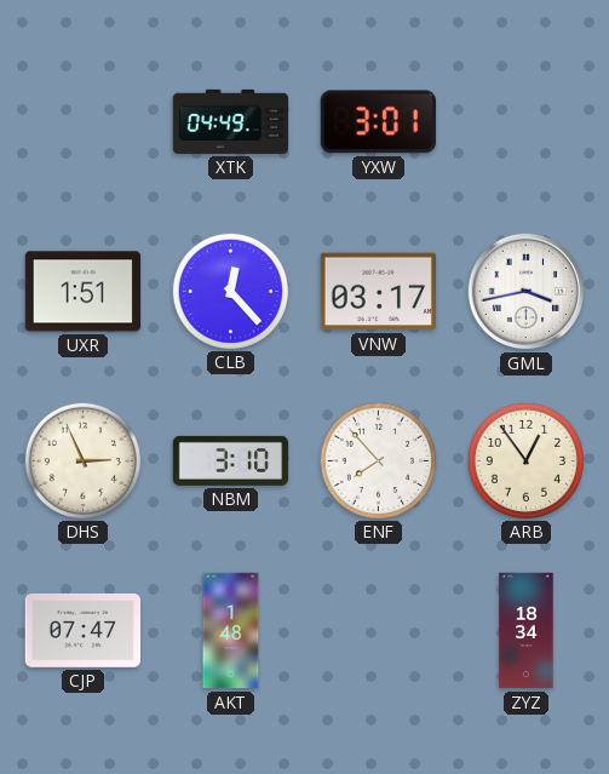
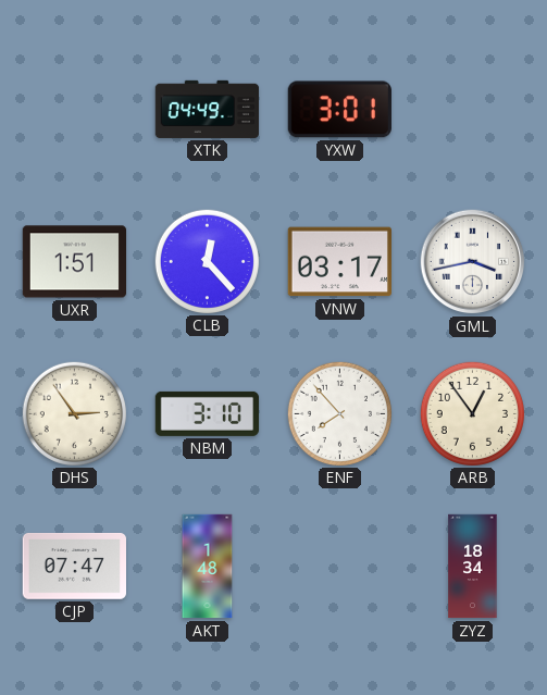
DHS: 2:56 -> 2:54
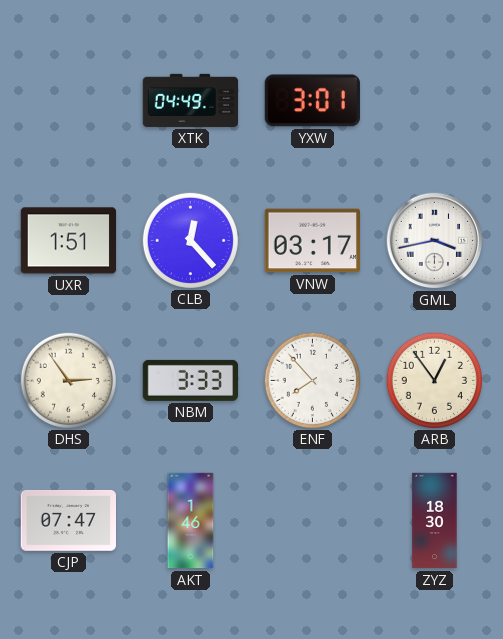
NBM: 3:10 -> 3:33
AKT: 1:48 -> 1:46
ZYZ: 18:34 -> 18:30
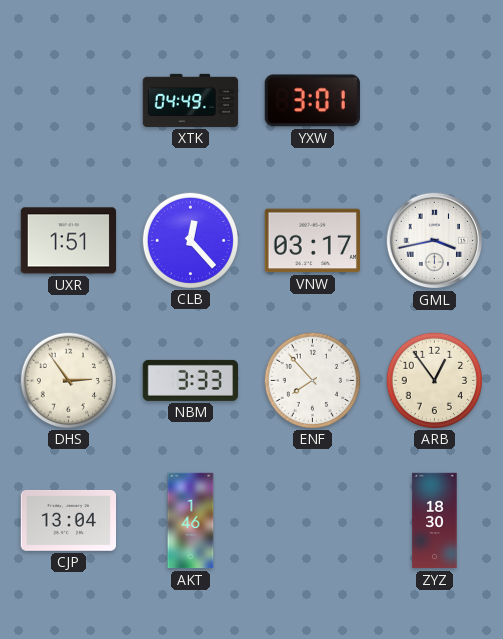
CJP: 07:47 -> 13:04
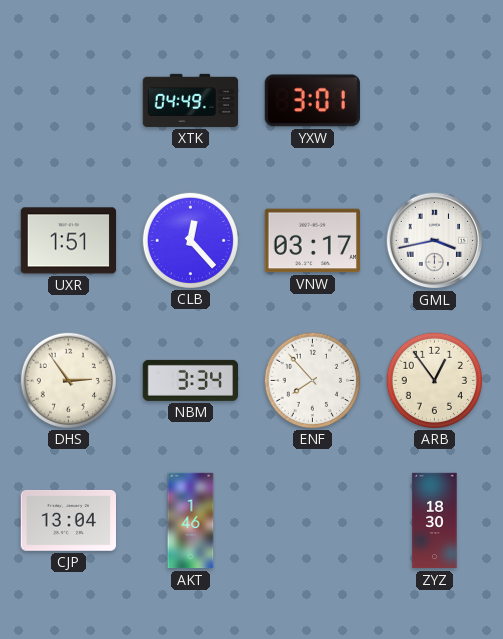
NBM: 3:33 -> 3:34
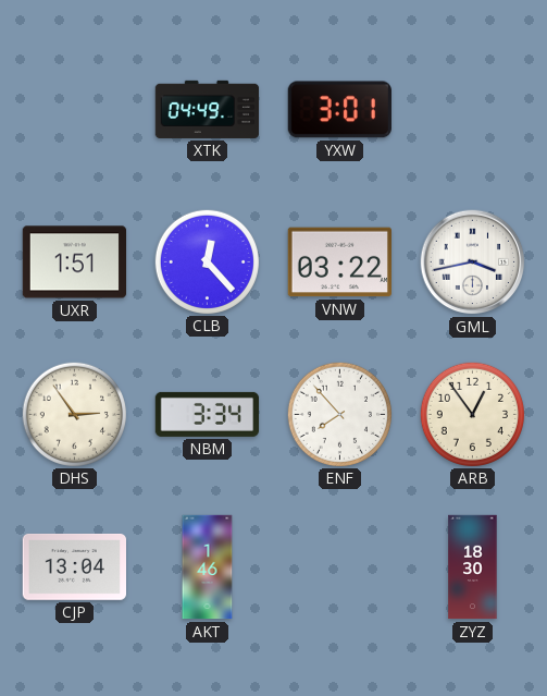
VNW: 03:17 -> 03:22
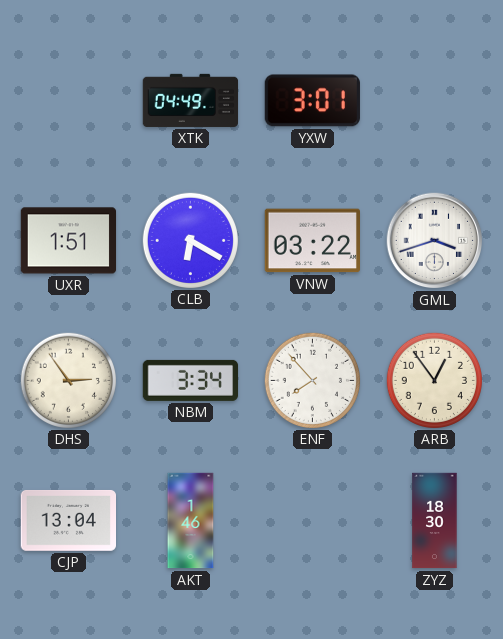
CLB: 12:23 -> 6:20
GML: 3:43 -> 3:42
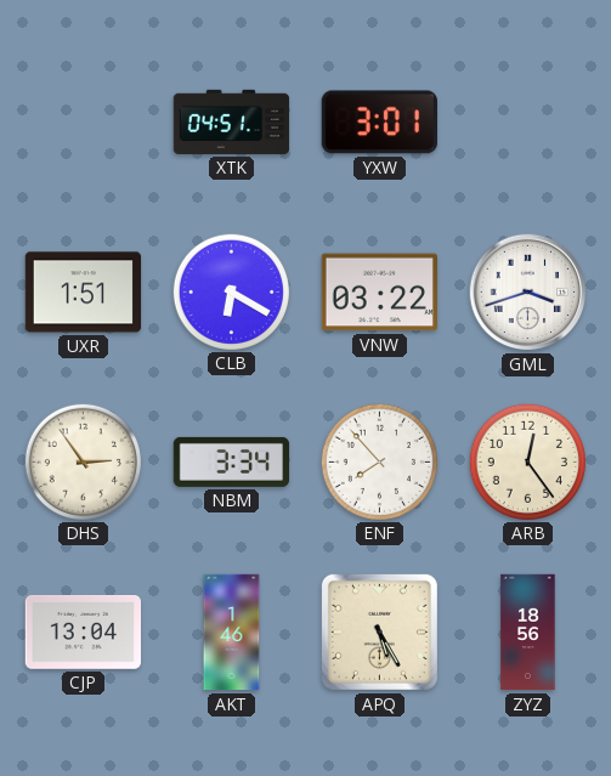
XTK: 04:49 -> 04:51
ARB: 12:54 -> 12:24
APQ: none -> 5:25
ZYZ: 18:30 -> 18:56
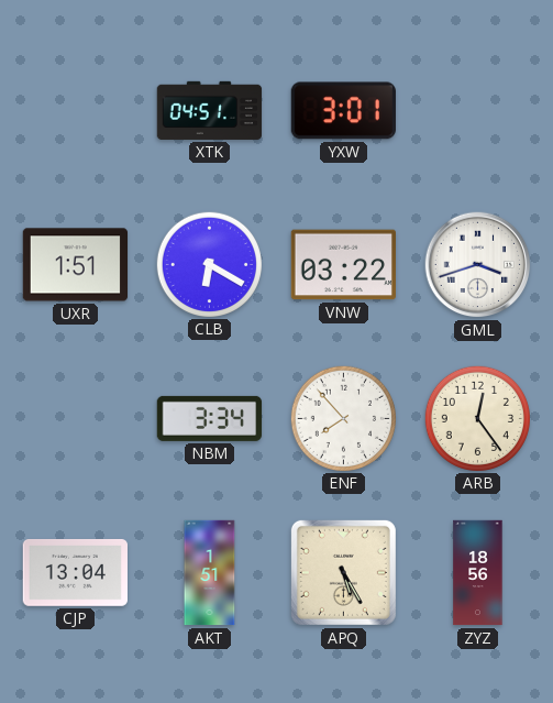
DHS: 2:54 -> none
AKT: 1:46 -> 1:51
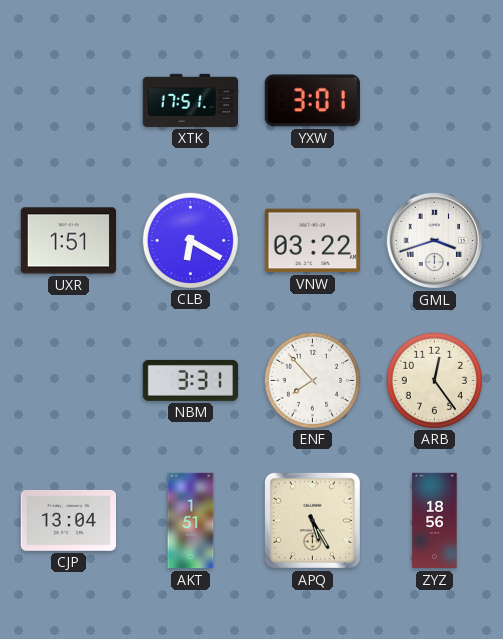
XTK: 04:51 -> 17:51
NBM: 3:34 -> 3:31
